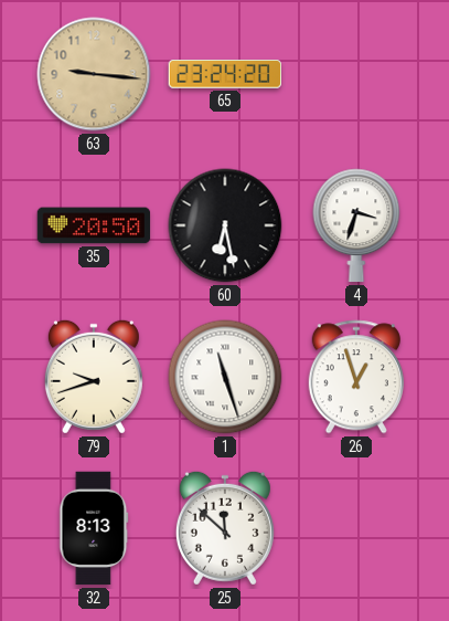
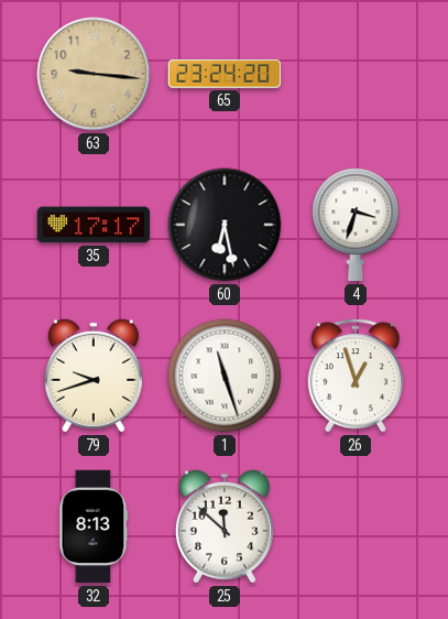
35: 20:50 -> 17:17
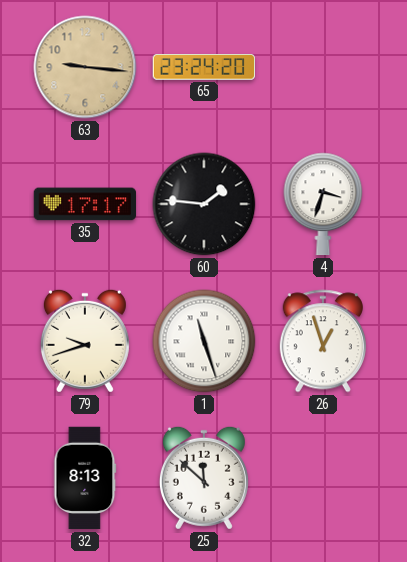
60: 6:28 -> 1:46
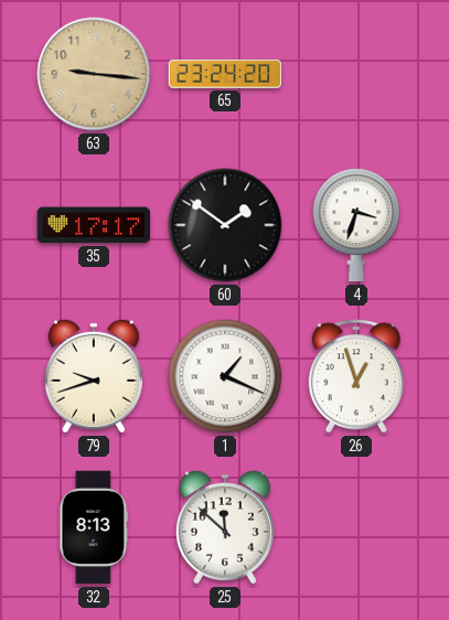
60: 1:46 -> 1:51
1: 11:27 -> 1:19
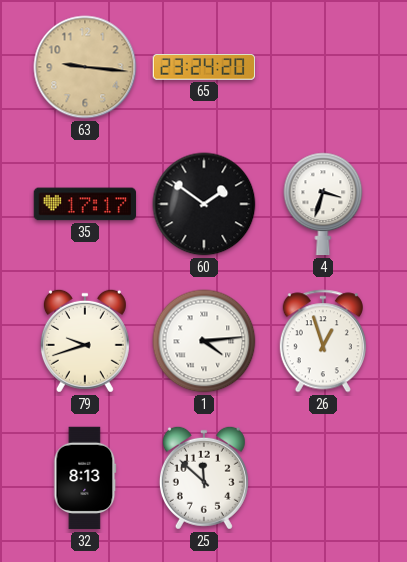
1: 1:19 -> 4:14
